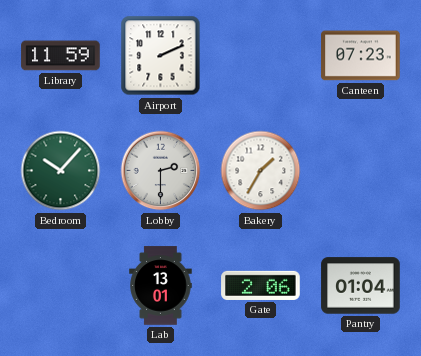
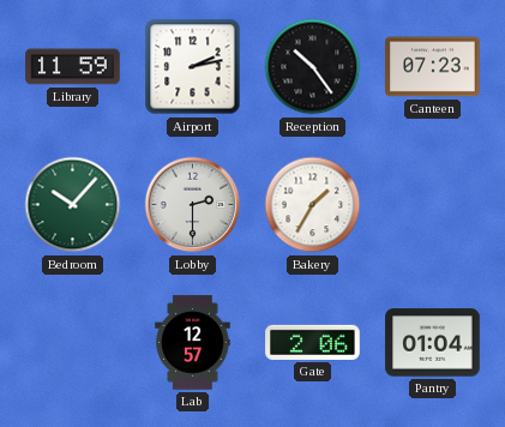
Airport: 2:11 -> 2:13
Reception: none -> 10:24
Lab: 13:01 -> 12:57
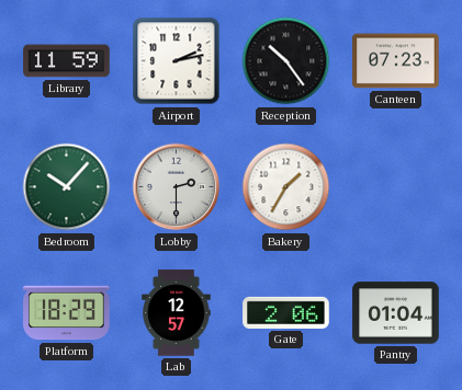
Platform: none -> 18:29
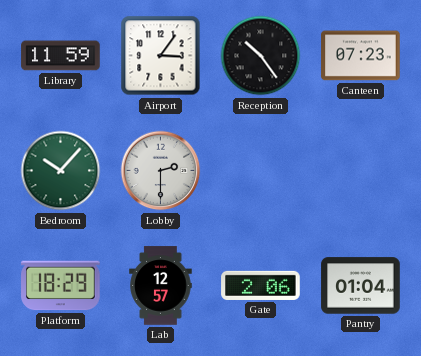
Airport: 2:13 -> 3:06
Bakery: 1:35 -> none
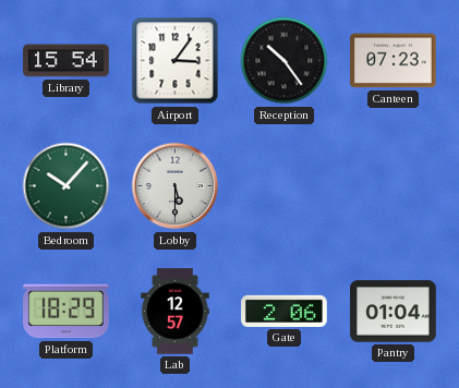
Library: 11:59 -> 15:54
Lobby: 2:30 -> 5:30
